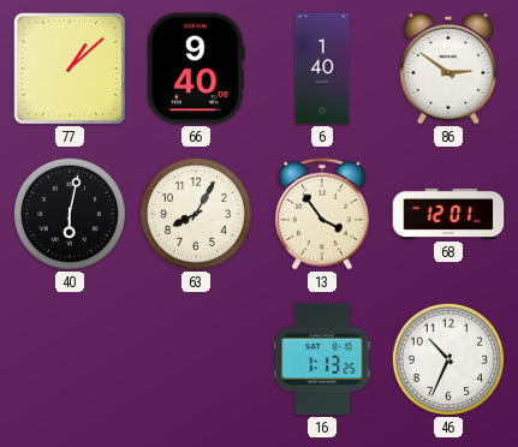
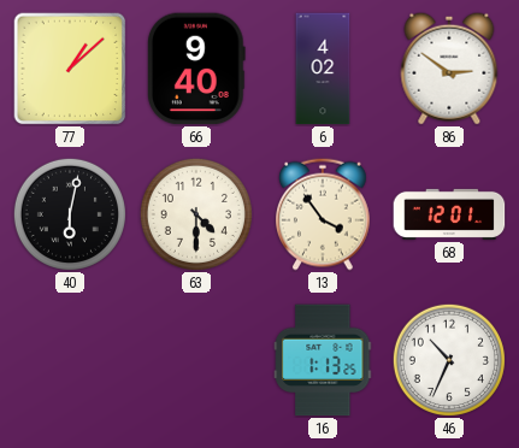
6: 1:40 -> 4:02
63: 8:05 -> 4:30
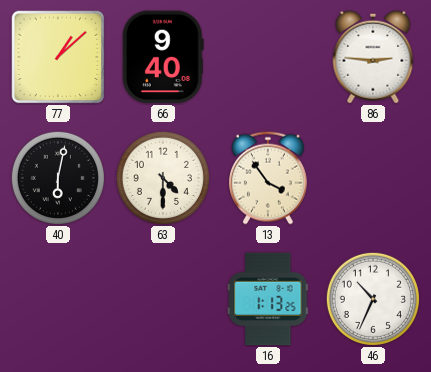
6: 4:02 -> none
86: 2:51 -> 2:46
68: 12:01 -> none
